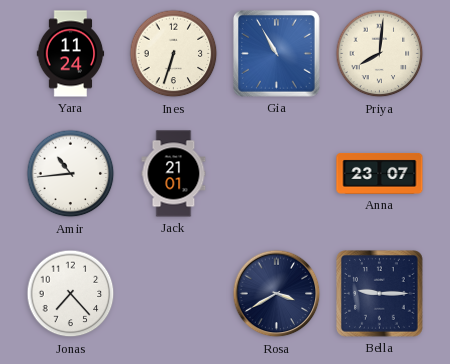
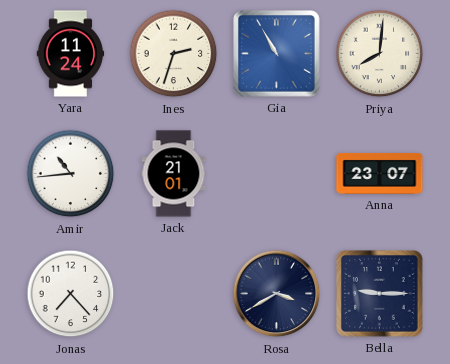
Ines: 6:33 -> 2:33
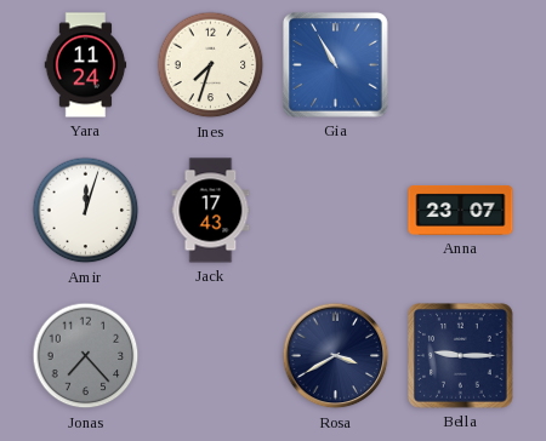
Ines: 2:33 -> 7:33
Priya: 8:01 -> none
Amir: 10:44 -> 12:03
Jack: 21:01 -> 17:43
Jonas dial: white -> grey
